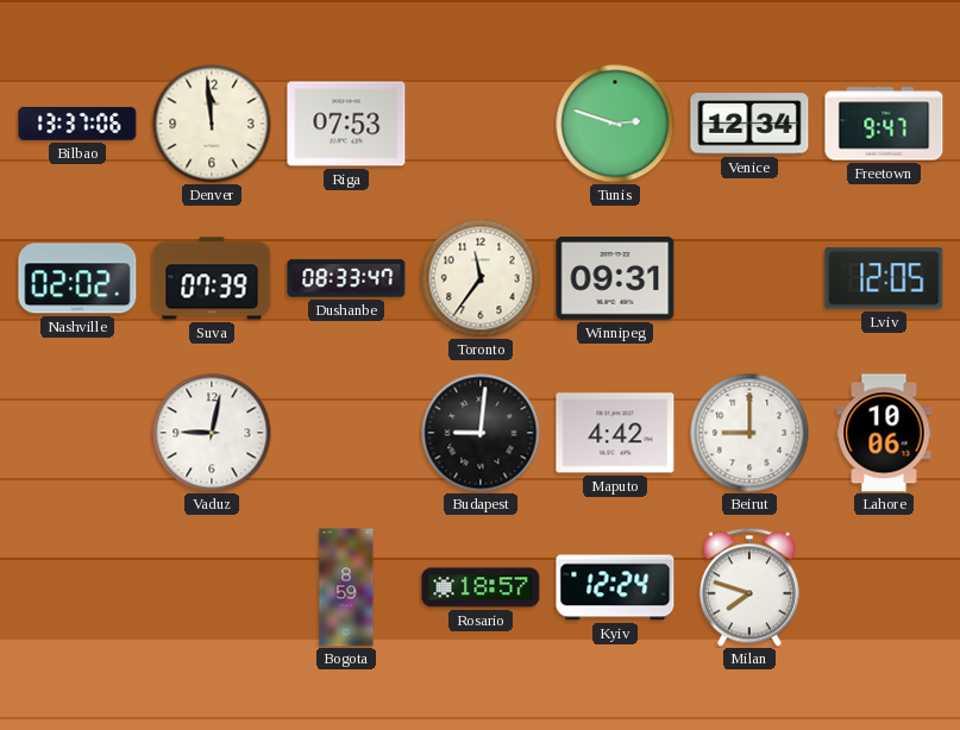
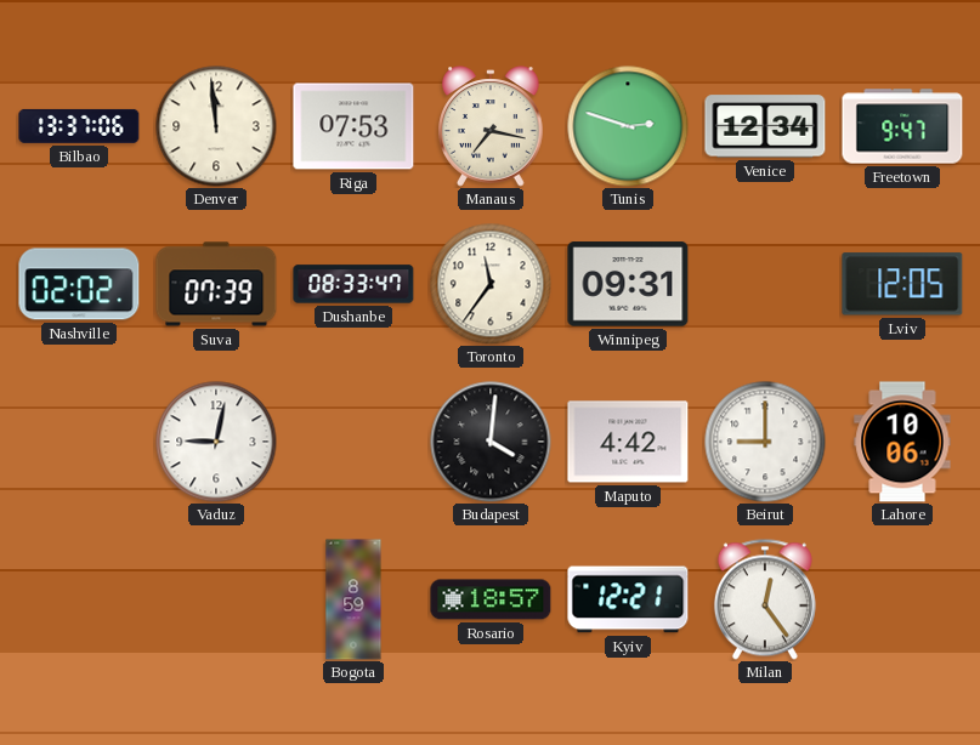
Manaus: none -> 7:17
Budapest: 9:01 -> 4:01
Kyiv: 12:24 -> 12:21
Milan: 7:48 -> 12:24
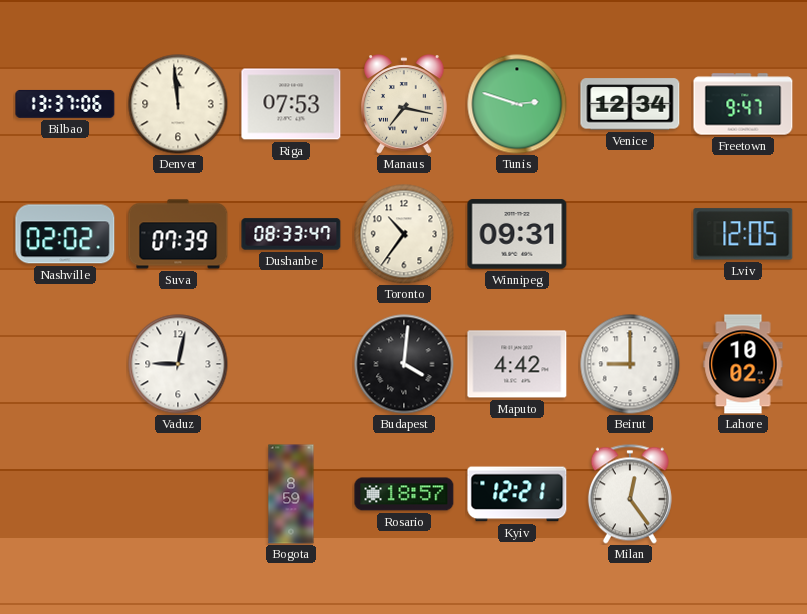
Toronto: 11:36 -> 10:36
Lahore: 10:06 -> 10:02
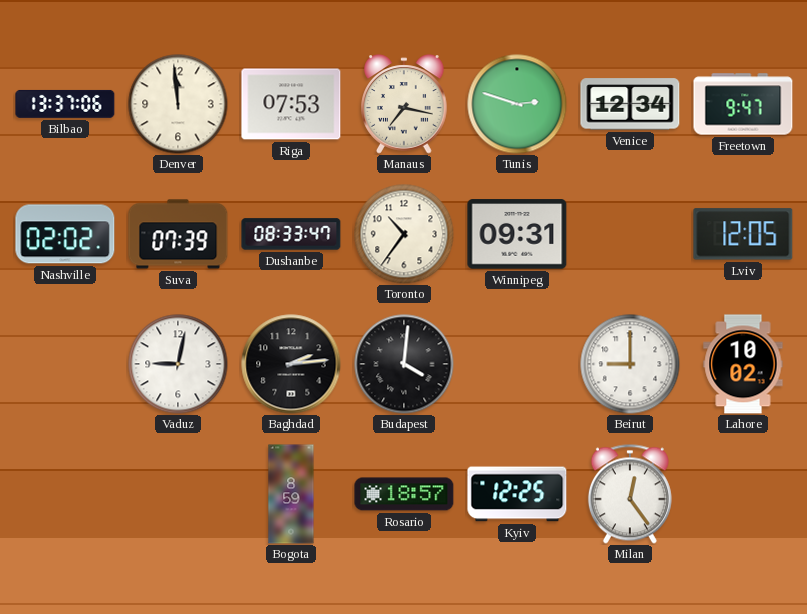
Baghdad: none -> 2:14
Maputo: 4:42 -> none
Kyiv: 12:21 -> 12:25
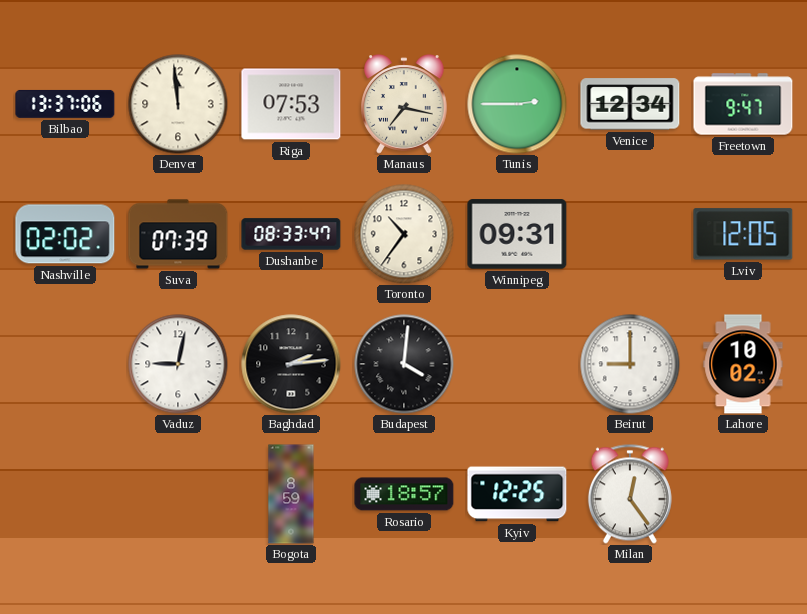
Tunis: 2:48 -> 2:45
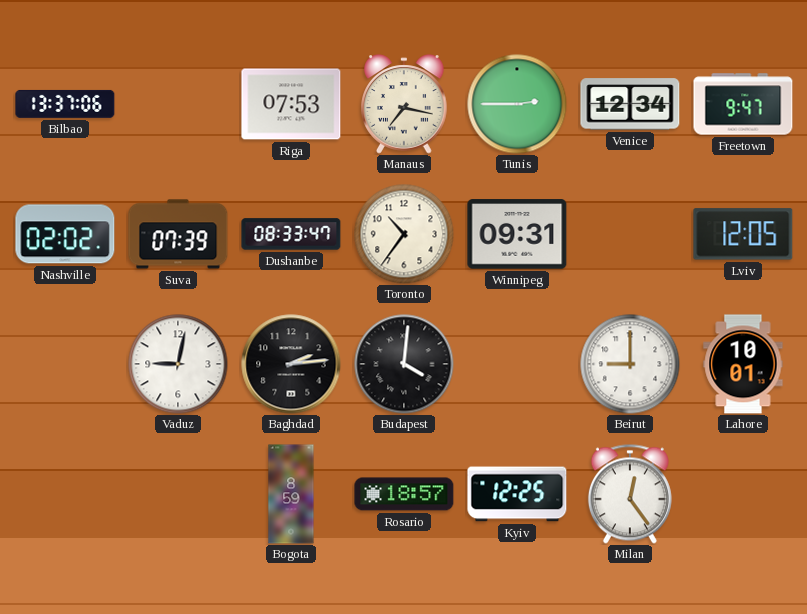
Denver: 11:59 -> none
Lahore: 10:02 -> 10:01
